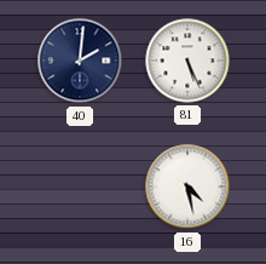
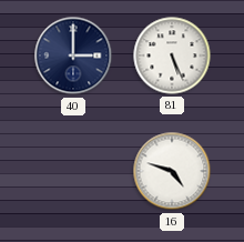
40: 2:01 -> 3:00
16: 4:28 -> 4:48
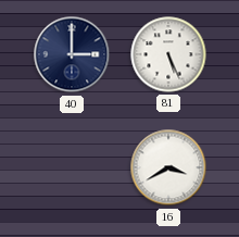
16: 4:48 -> 3:40
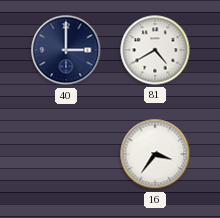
81: 5:26 -> 4:40
16: 3:40 -> 3:36
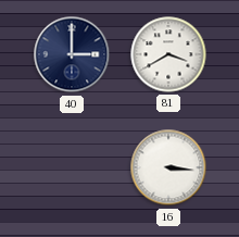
81: 4:40 -> 3:40
16: 3:36 -> 3:16
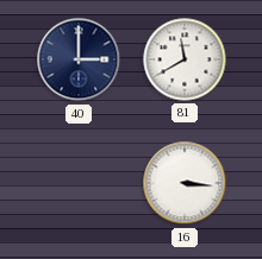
81: 3:40 -> 11:40
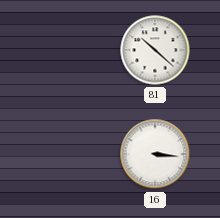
40: 3:00 -> none
81: 11:40 -> 10:22
